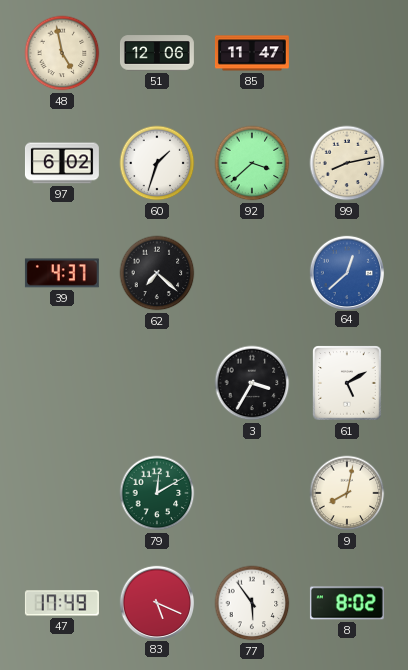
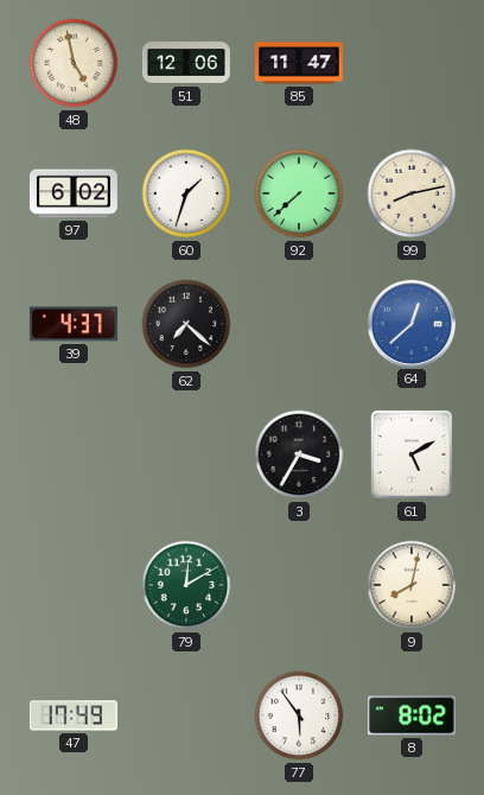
92: 3:38 -> 7:38
83: 5:19 -> none
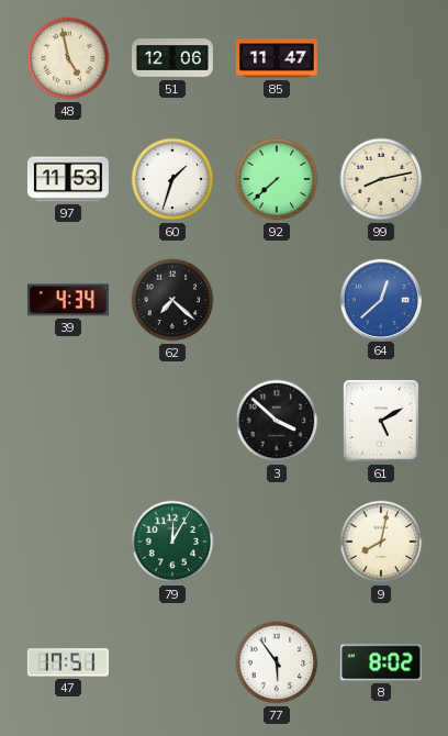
97: 6:02 -> 11:53
39: 4:37 -> 4:34
3: 3:35 -> 3:52
79: 12:10 -> 12:05
47: 17:49 -> 17:51
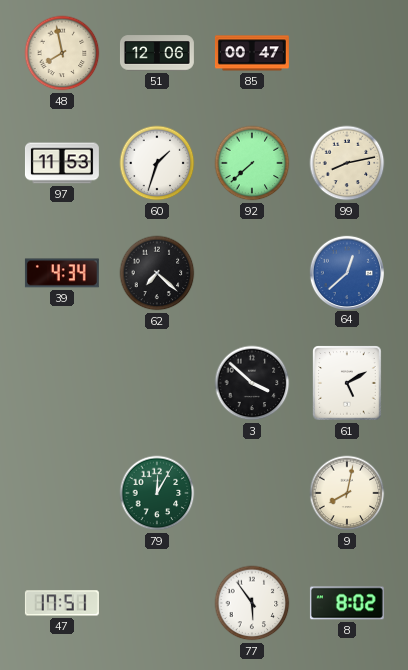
48: 4:58 -> 7:58
85: 11:47 -> 00:47
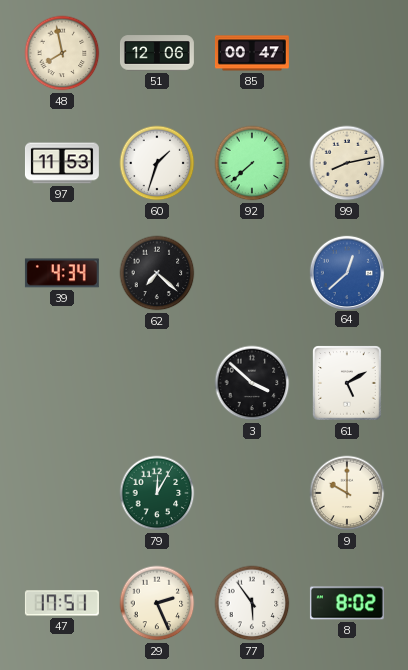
9: 8:02 -> 10:00
29: none -> 2:26
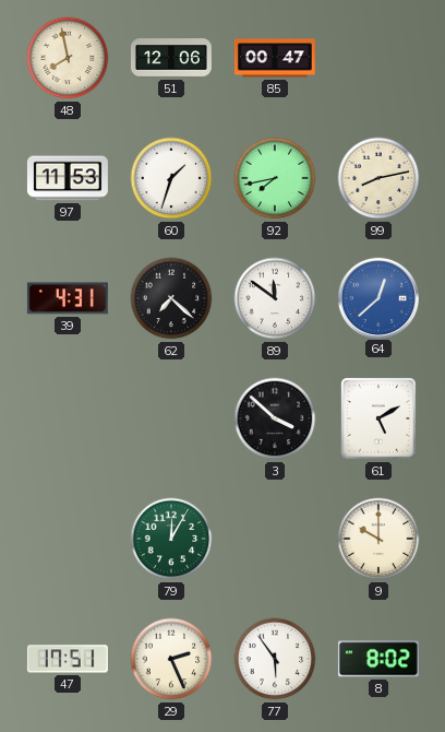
92: 7:38 -> 7:43
39: 4:34 -> 4:31
89: none -> 11:51
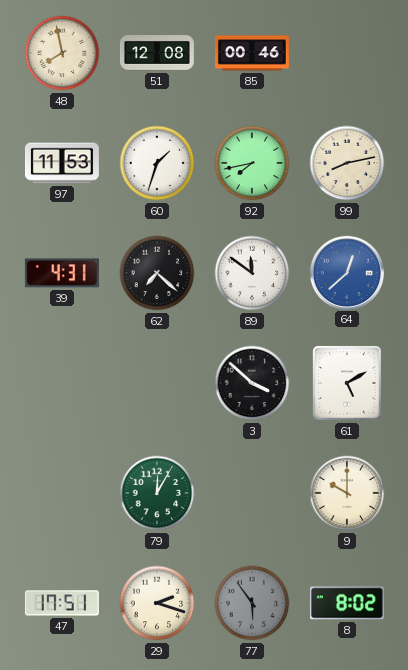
51: 12:06 -> 12:08
85: 00:47 -> 00:46
29: 2:26 -> 2:18
77 dial: white -> grey
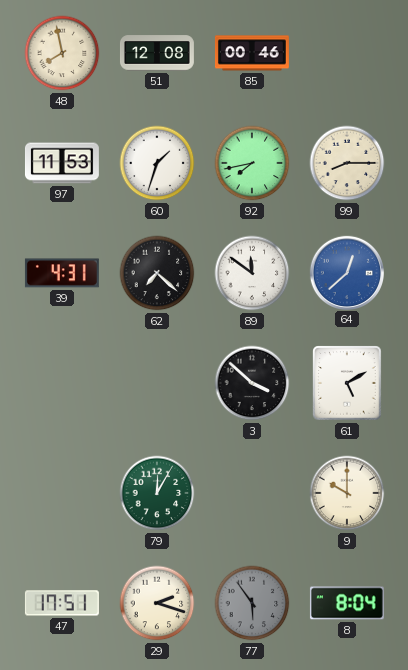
99: 8:13 -> 8:15
8: 8:02 -> 8:04
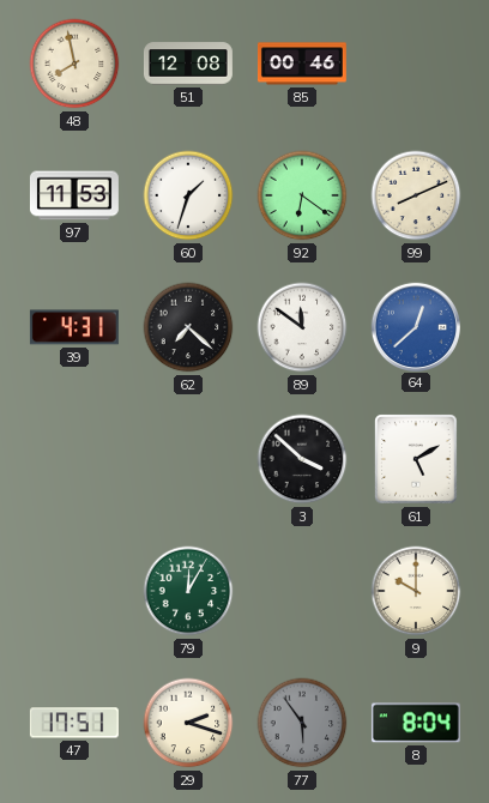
92: 7:43 -> 6:21
99: 8:15 -> 8:11
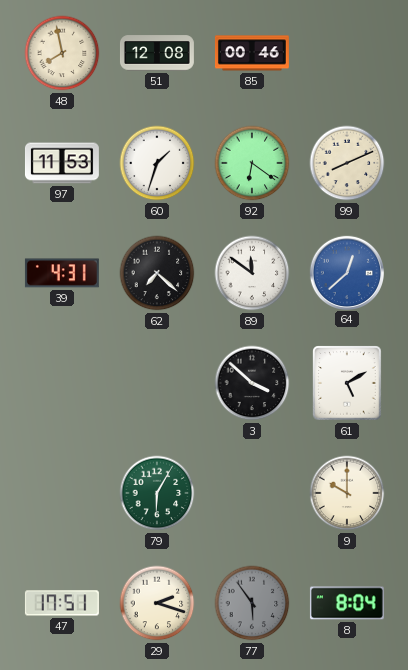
79: 12:05 -> 6:05
